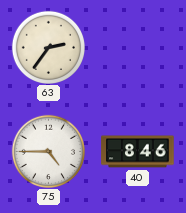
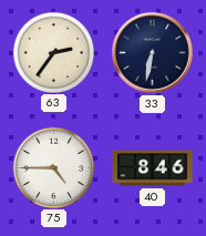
33: none -> 6:32
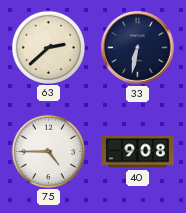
63: 2:36 -> 2:38
40: 8:46 -> 9:08
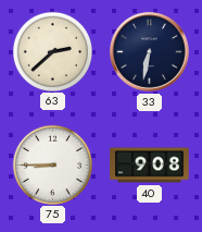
75: 4:45 -> 8:45
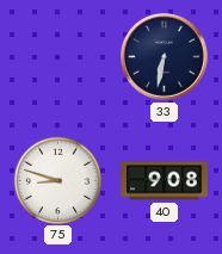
63: 2:38 -> none
75: 8:45 -> 8:48
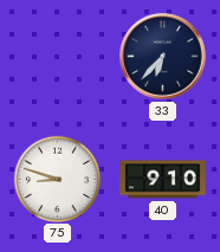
33: 6:32 -> 6:37
40: 9:08 -> 9:10
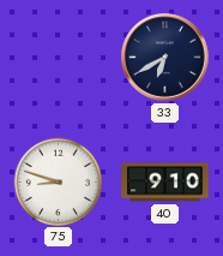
33: 6:37 -> 6:40
